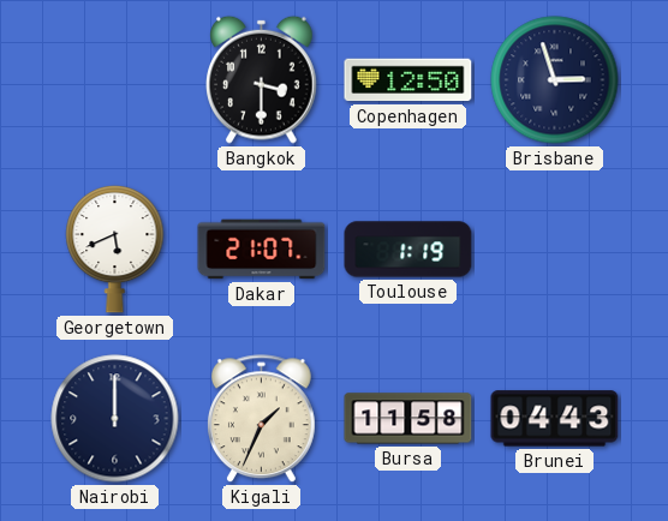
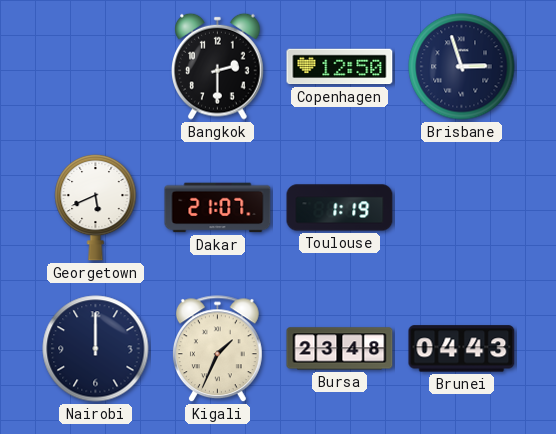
Bangkok: 3:30 -> 2:30
Bursa: 11:58 -> 23:48
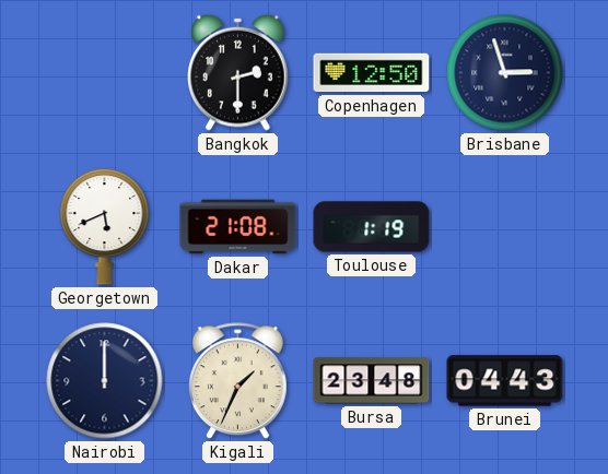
Dakar: 21:07 -> 21:08
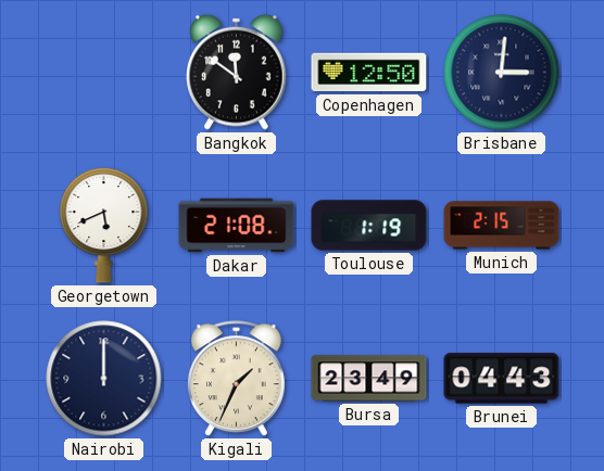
Bangkok: 2:30 -> 11:51
Brisbane: 2:57 -> 3:01
Munich: none -> 2:15
Bursa: 23:48 -> 23:49
